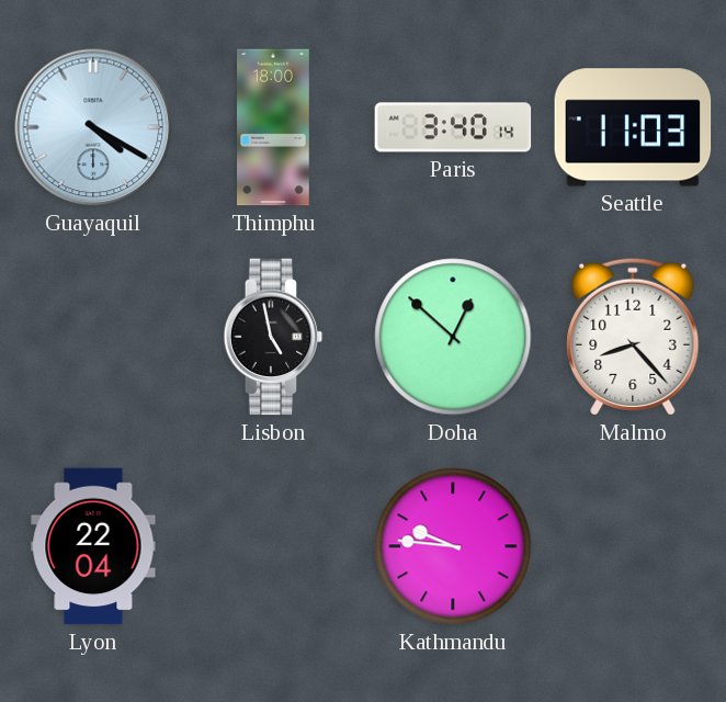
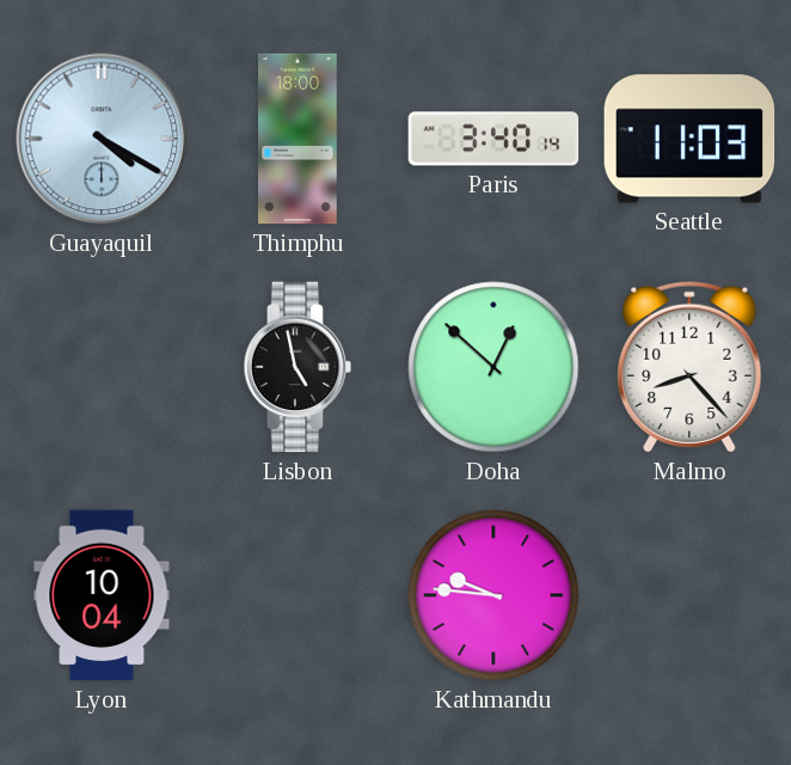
Lyon: 22:04 -> 10:04
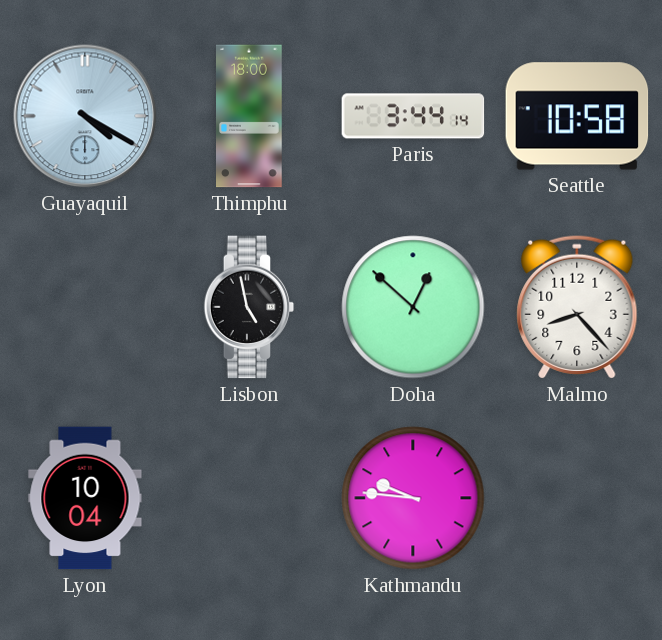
Paris: 3:40 -> 3:44
Seattle: 11:03 -> 10:58
